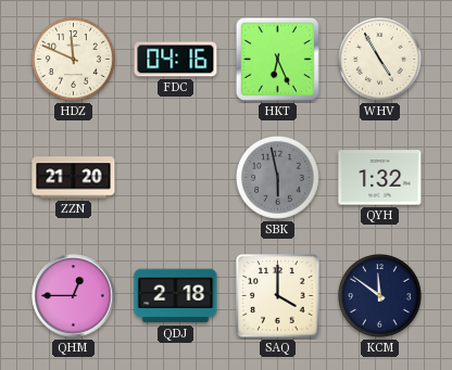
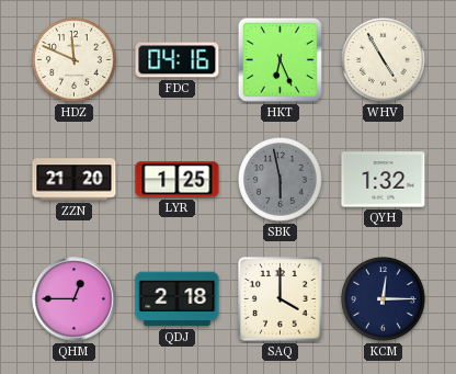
LYR: none -> 1:25
KCM: 11:51 -> 12:15
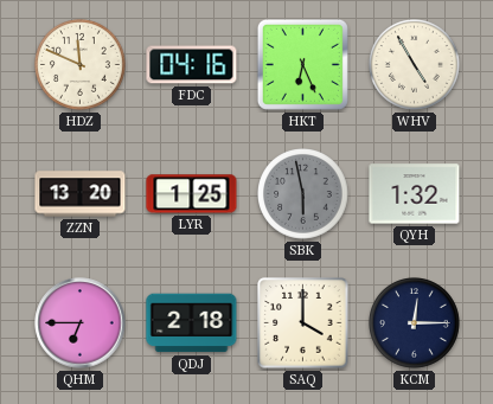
ZZN: 21:20 -> 13:20
QHM: 12:45 -> 6:45
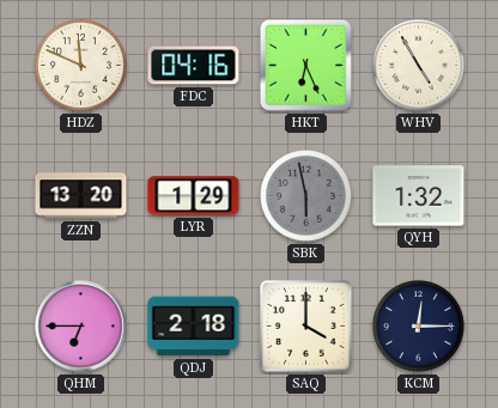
LYR: 1:25 -> 1:29
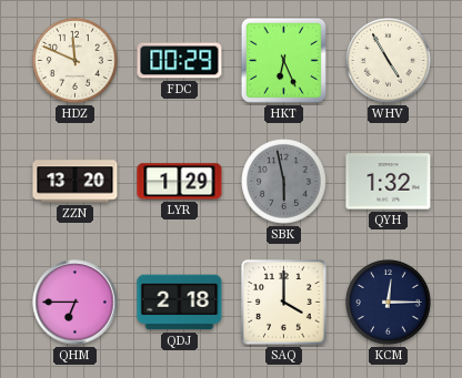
FDC: 04:16 -> 00:29
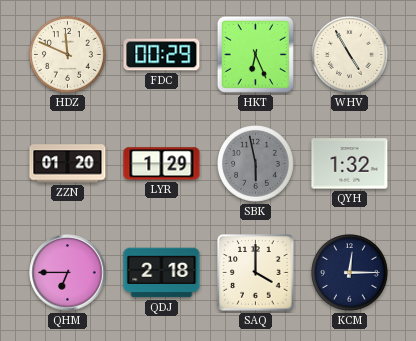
ZZN: 13:20 -> 01:20
